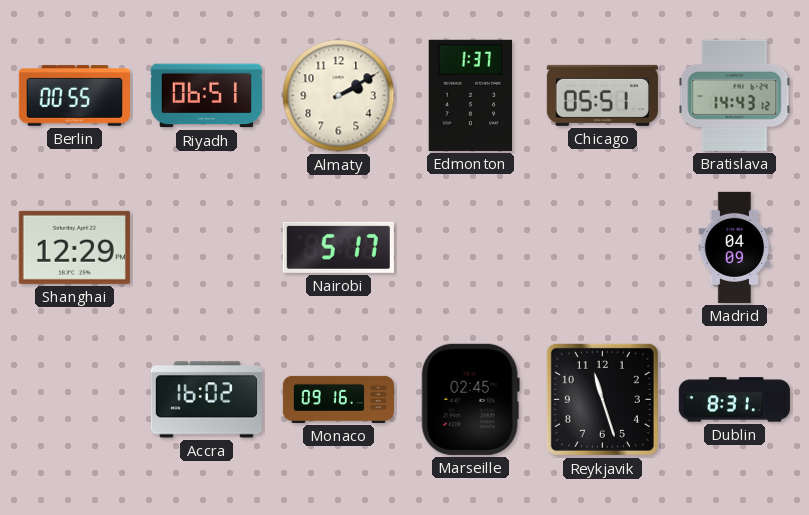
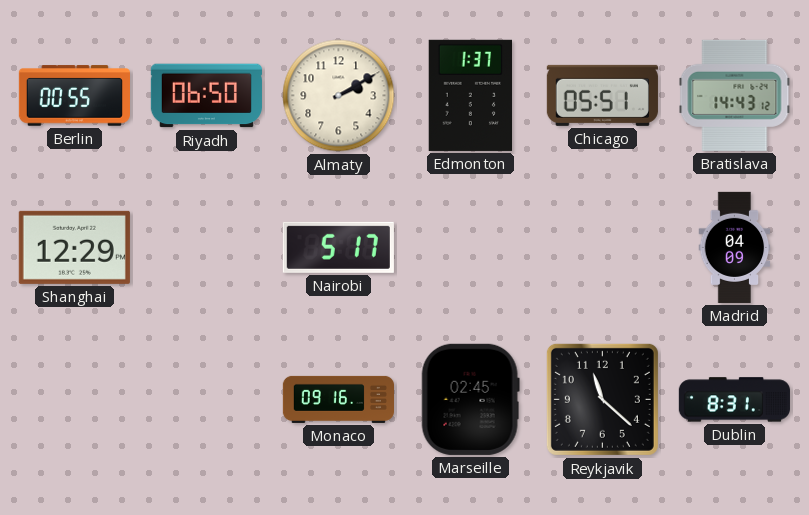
Riyadh: 06:51 -> 06:50
Accra: 16:02 -> none
Reykjavik: 11:27 -> 11:22
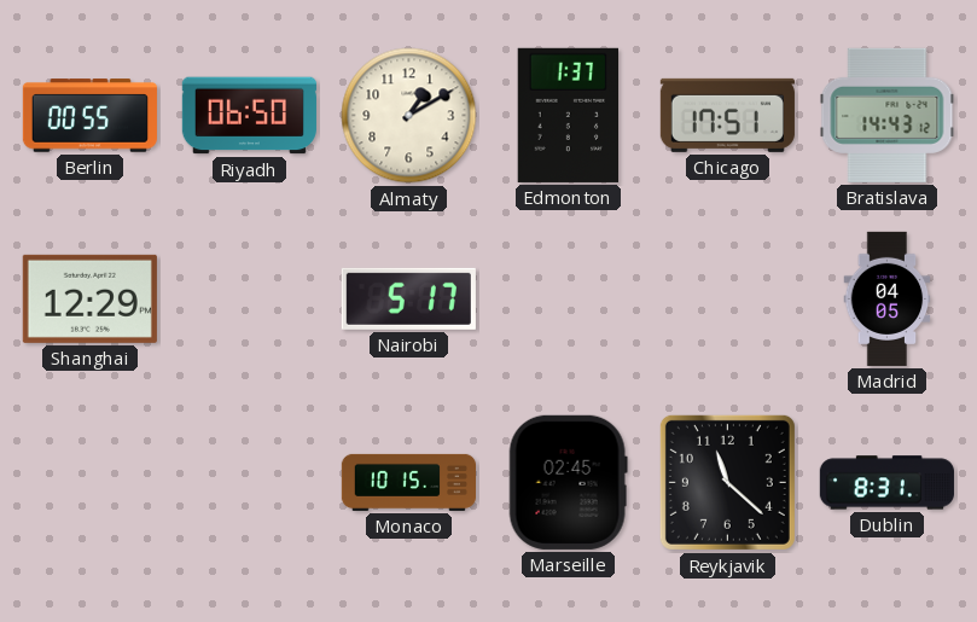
Almaty: 2:10 -> 1:10
Chicago: 05:51 -> 17:51
Madrid: 04:09 -> 04:05
Monaco: 09:16 -> 10:15
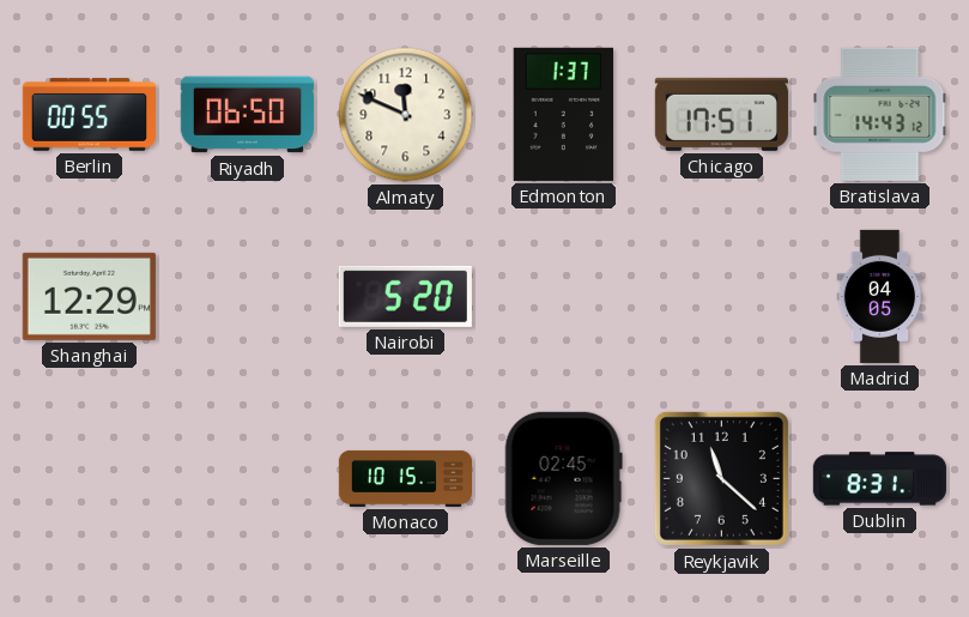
Almaty: 1:10 -> 11:49
Nairobi: 5:17 -> 5:20
